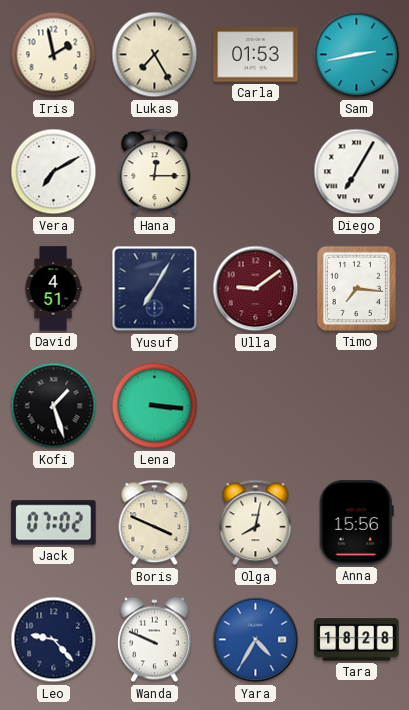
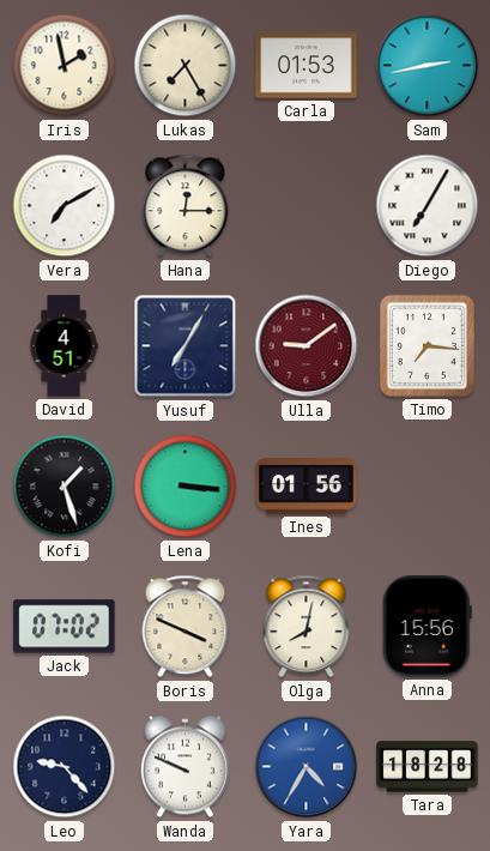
Ines: none -> 01:56
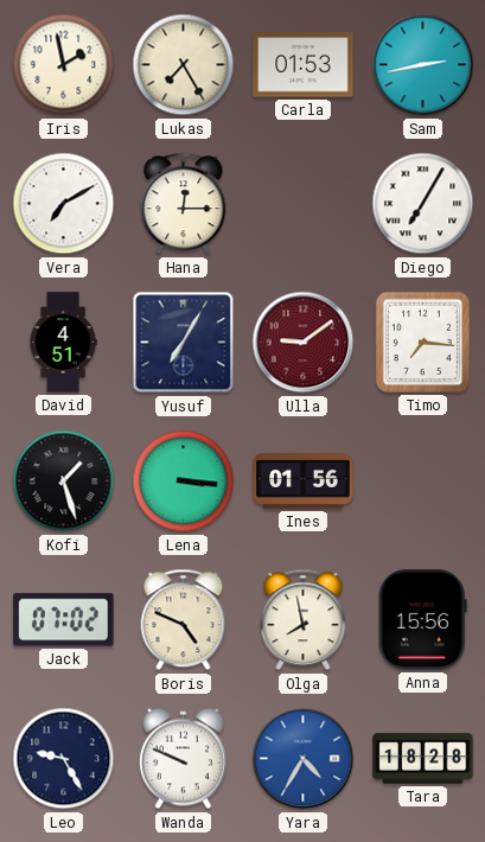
Boris: 3:49 -> 4:49
Olga: 8:02 -> 7:58
Leo: 9:23 -> 9:25
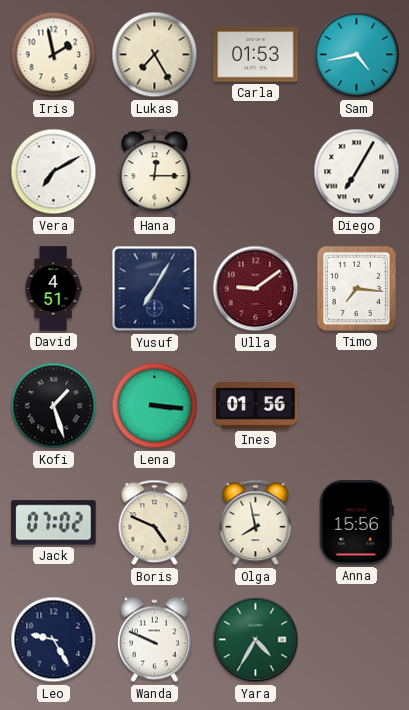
Sam: 2:43 -> 4:43
Yara dial: blue -> green
Tara: 18:28 -> none
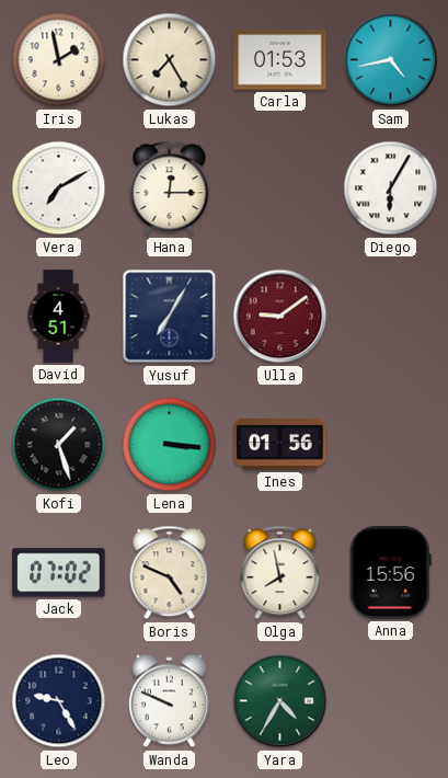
Diego: 7:05 -> 6:05
Timo: 7:16 -> none
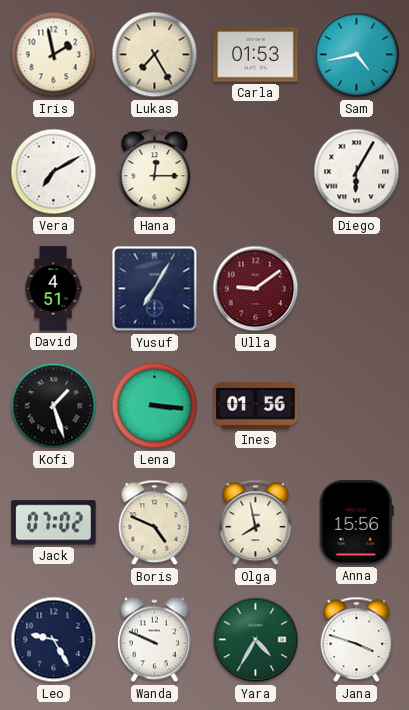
Jana: none -> 3:48
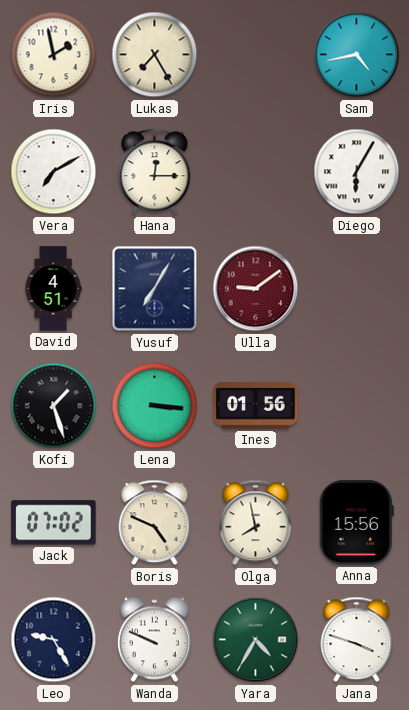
Carla: 01:53 -> none
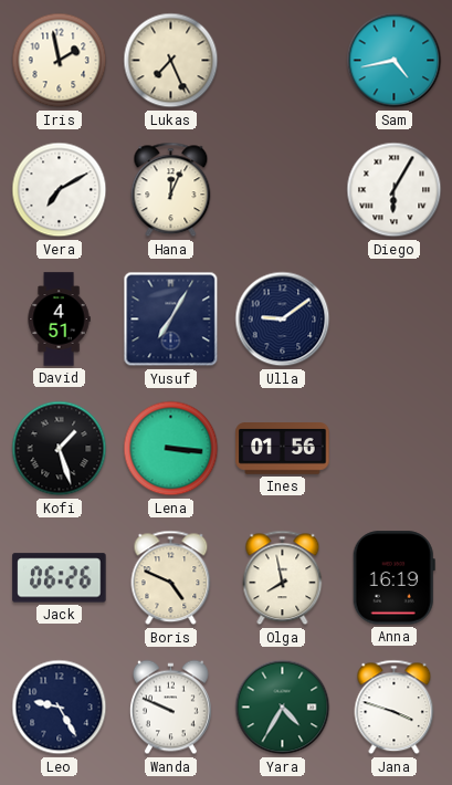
Lukas: 7:25 -> 7:26
Hana: 12:15 -> 12:04
Ulla dial: burgundy -> navy
Jack: 07:02 -> 06:26
Anna: 15:56 -> 16:19
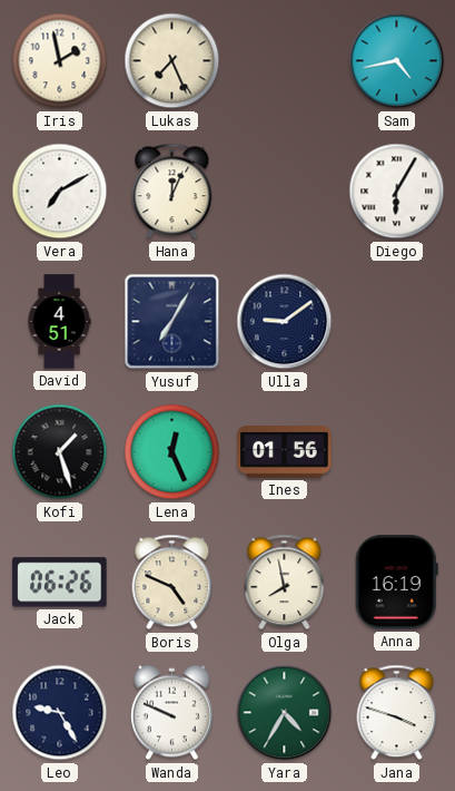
Lena: 3:16 -> 12:26
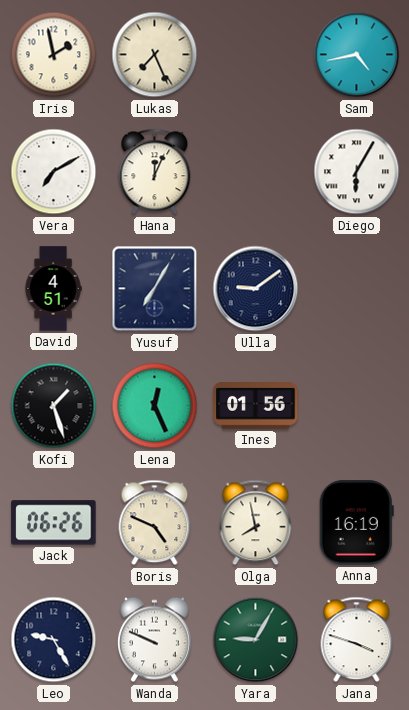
Yara: 4:35 -> 9:05
